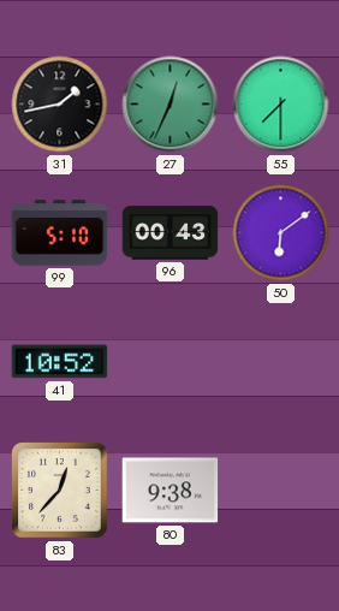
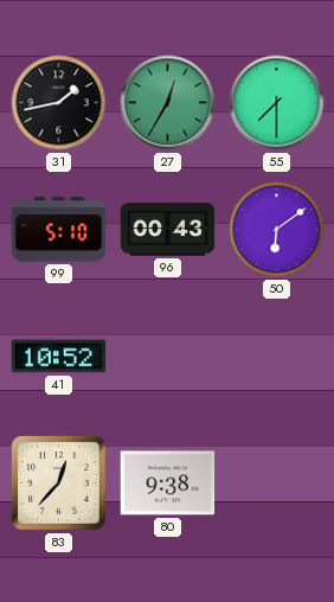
27: 12:34 -> 12:35
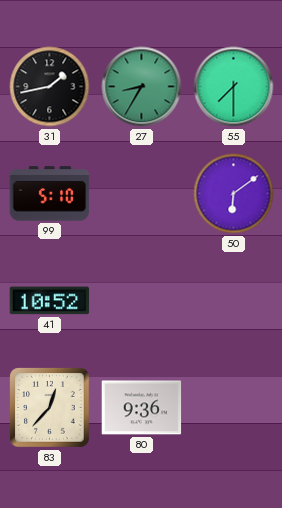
27: 12:35 -> 8:35
96: 00:43 -> none
80: 9:38 -> 9:36
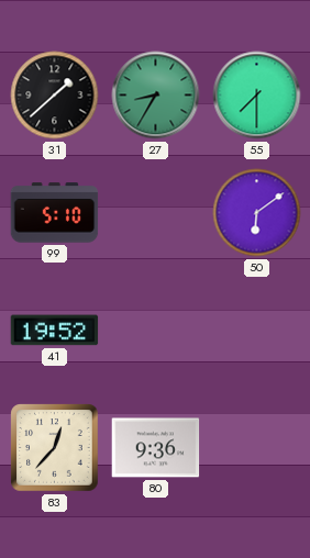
31: 1:43 -> 1:38
41: 10:52 -> 19:52
